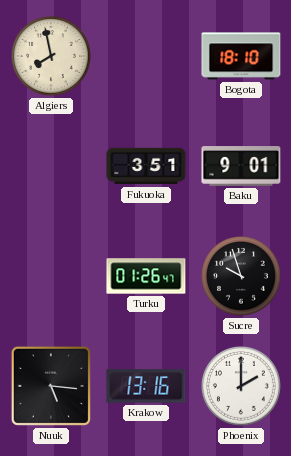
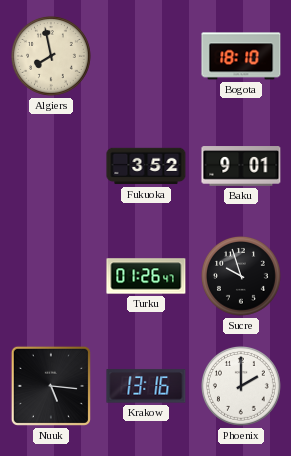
Fukuoka: 3:51 -> 3:52
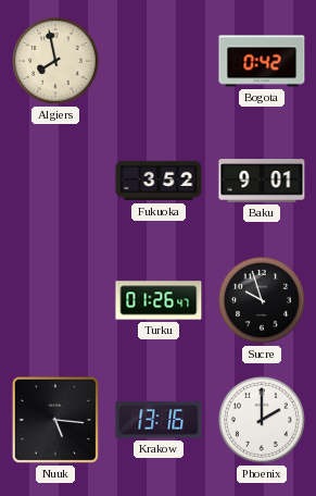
Bogota: 18:10 -> 0:42
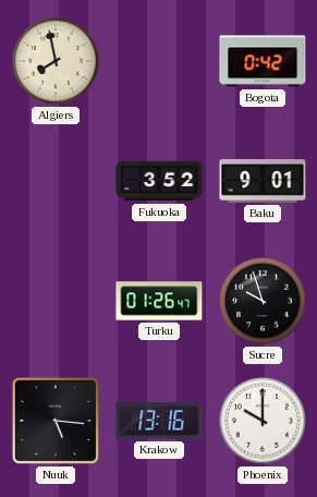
Phoenix: 2:00 -> 10:00
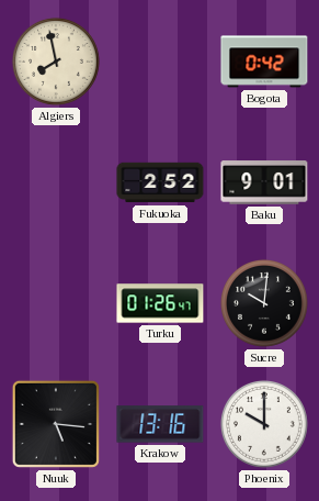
Fukuoka: 3:52 -> 2:52
Sucre: 9:57 -> 10:01
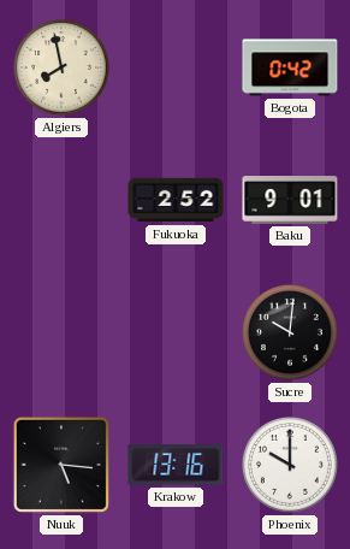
Turku: 01:26 -> none
